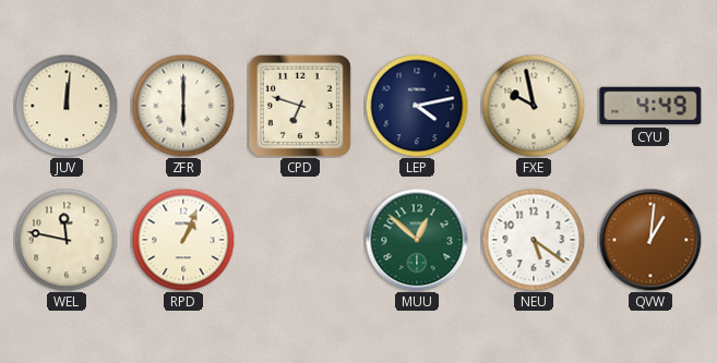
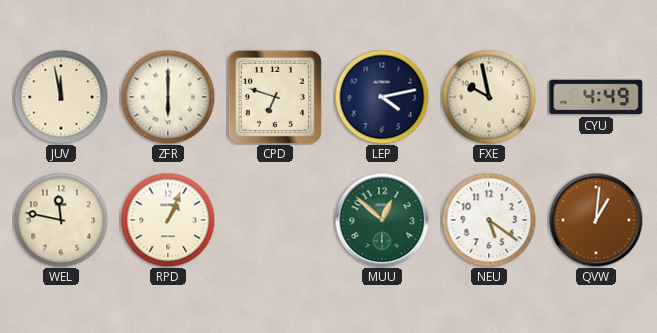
JUV: 12:01 -> 11:58
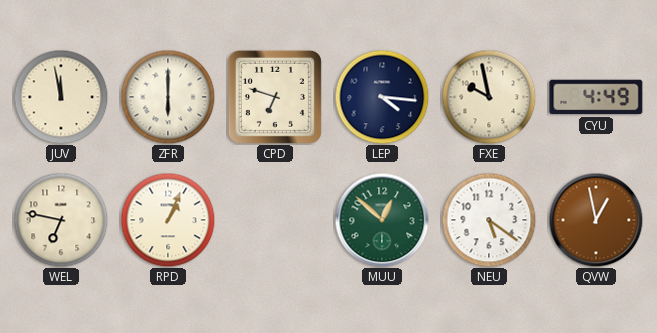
LEP: 4:13 -> 4:16
WEL: 11:47 -> 6:47
QVW: 1:01 -> 12:58
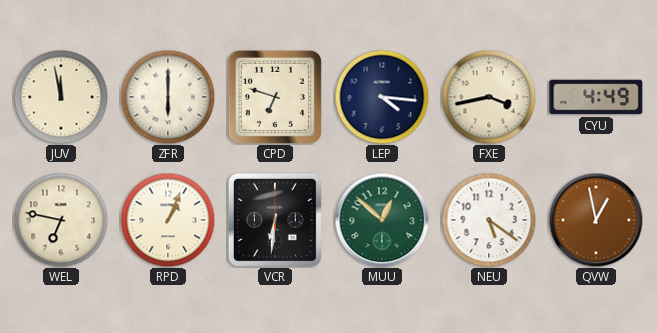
FXE: 9:58 -> 3:43
VCR: none -> 6:31
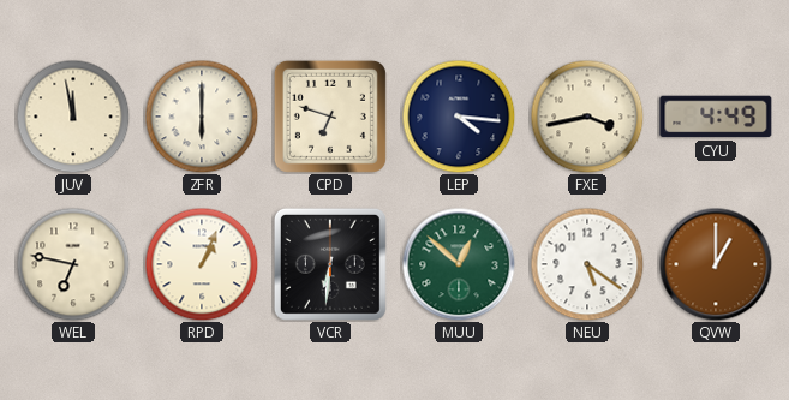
QVW: 12:58 -> 1:00
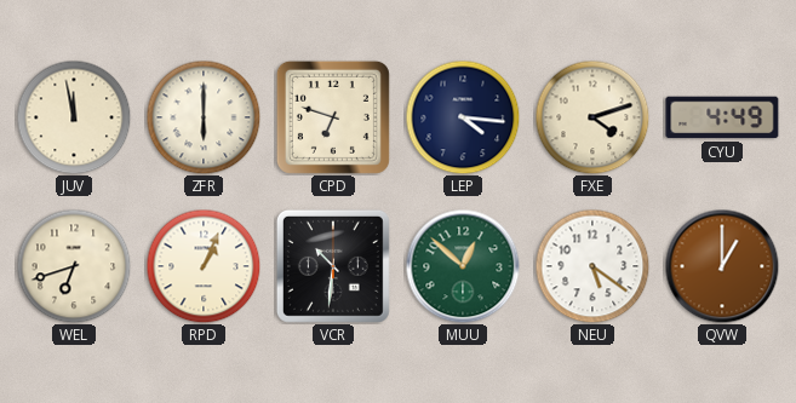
FXE: 3:43 -> 4:12
WEL: 6:47 -> 6:42
VCR: 6:31 -> 10:31
